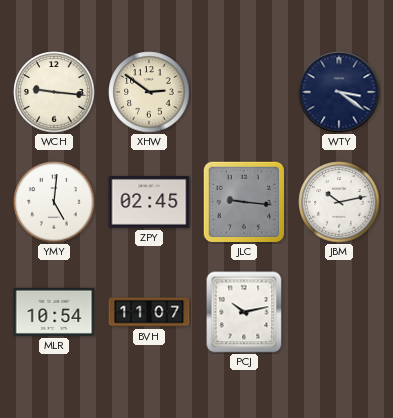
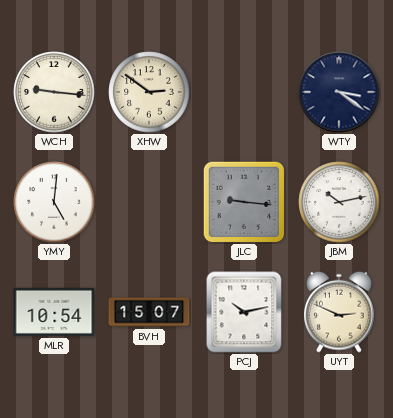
ZPY: 02:45 -> none
BVH: 11:07 -> 15:07
UYT: none -> 2:49
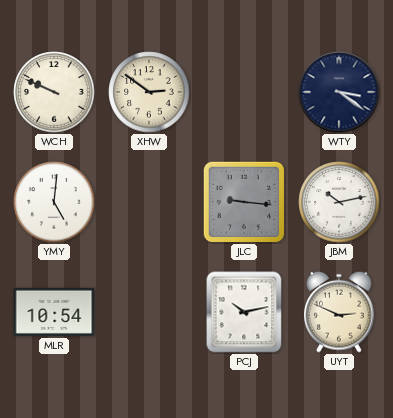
WCH: 9:16 -> 9:49
BVH: 15:07 -> none
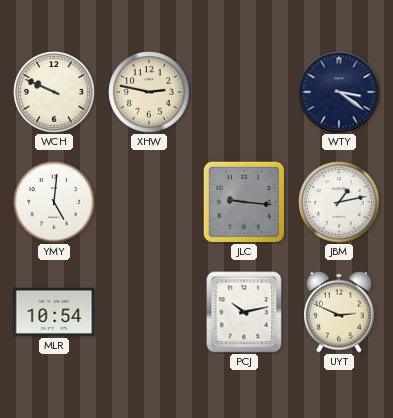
XHW: 2:51 -> 2:47
JBM: 10:13 -> 1:13
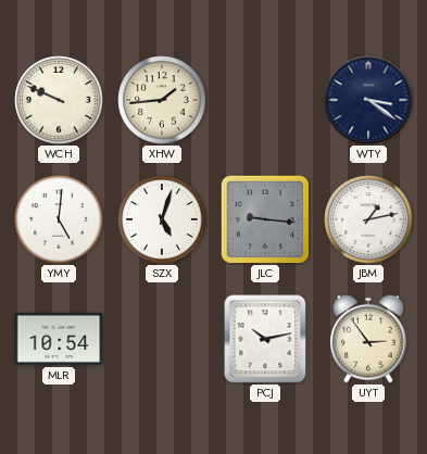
XHW: 2:47 -> 1:44
SZX: none -> 5:03
UYT: 2:49 -> 2:54
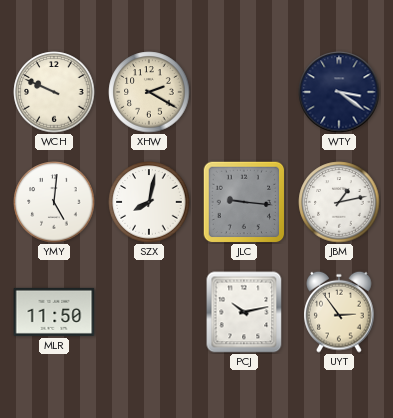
XHW: 1:44 -> 2:20
SZX: 5:03 -> 8:02
MLR: 10:54 -> 11:50
